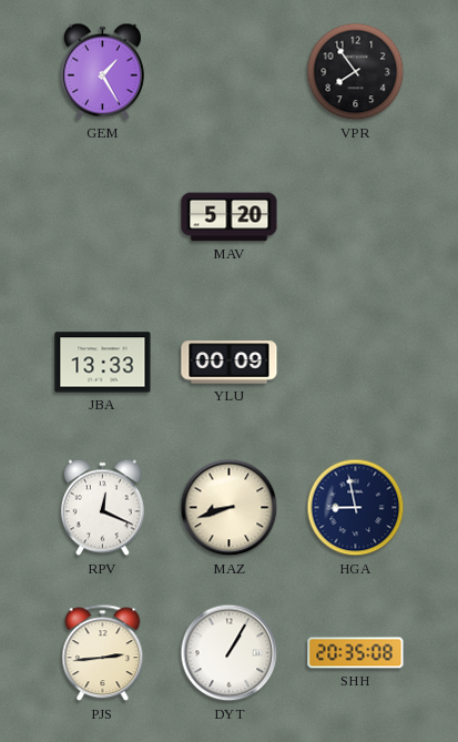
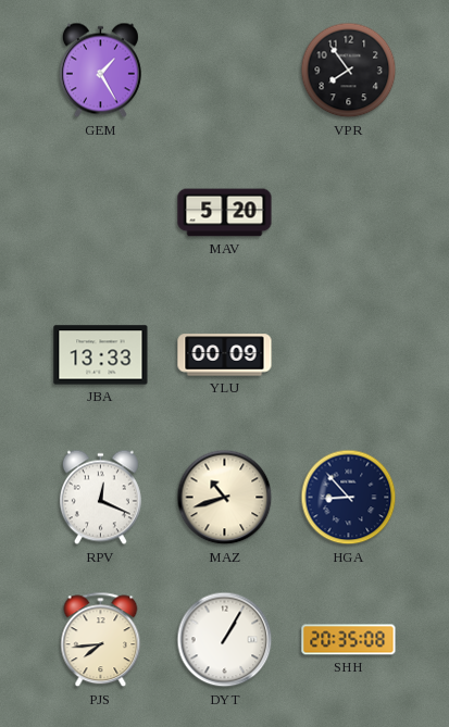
MAZ: 8:42 -> 10:42
HGA: 8:58 -> 8:53
PJS: 2:44 -> 7:44
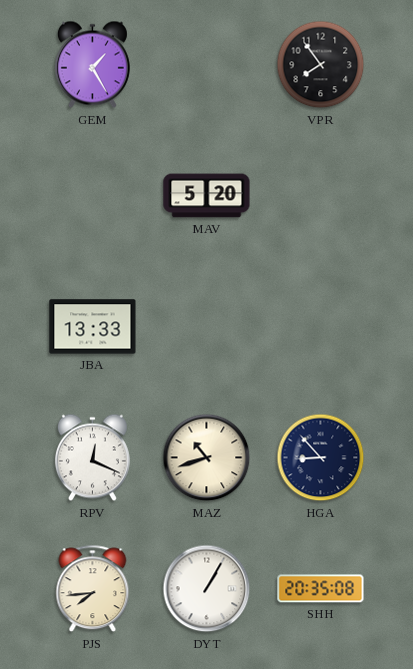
YLU: 00:09 -> none
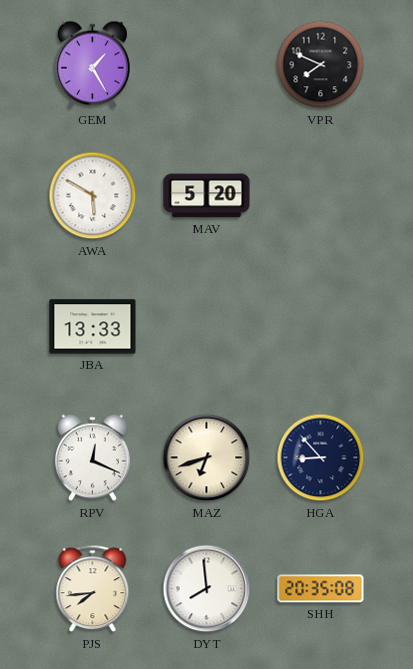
VPR: 7:54 -> 7:49
AWA: none -> 5:50
MAZ: 10:42 -> 6:42
DYT: 1:05 -> 7:59
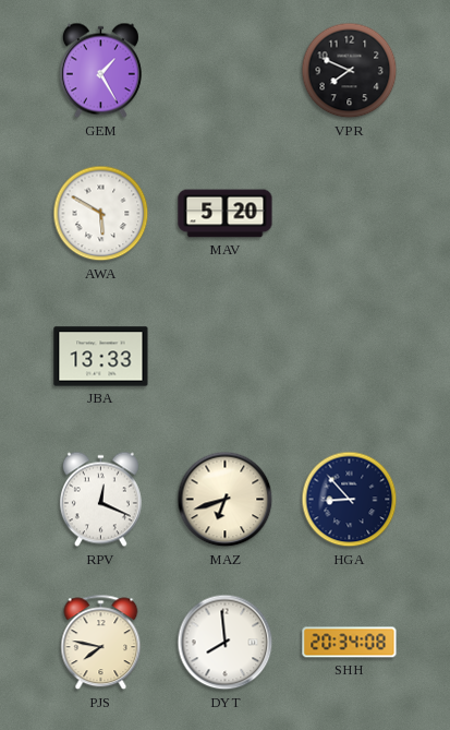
PJS: 7:44 -> 7:47
SHH: 20:35 -> 20:34
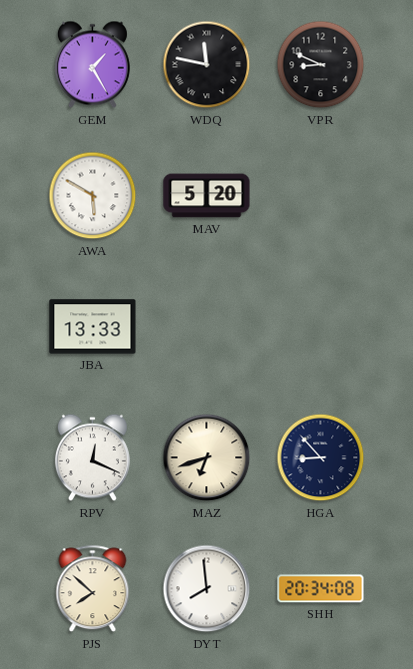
WDQ: none -> 11:47
VPR: 7:49 -> 8:49
PJS: 7:47 -> 7:52
